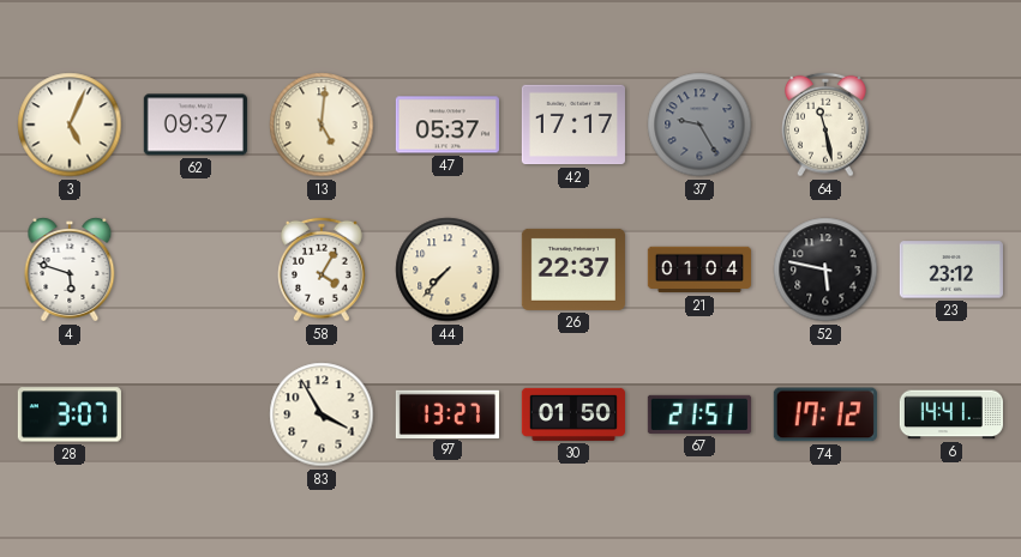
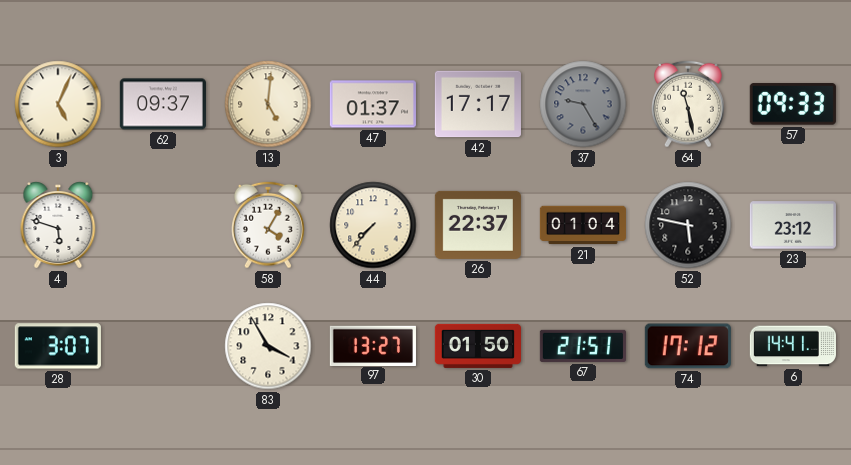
47: 05:37 -> 01:37
57: none -> 09:33
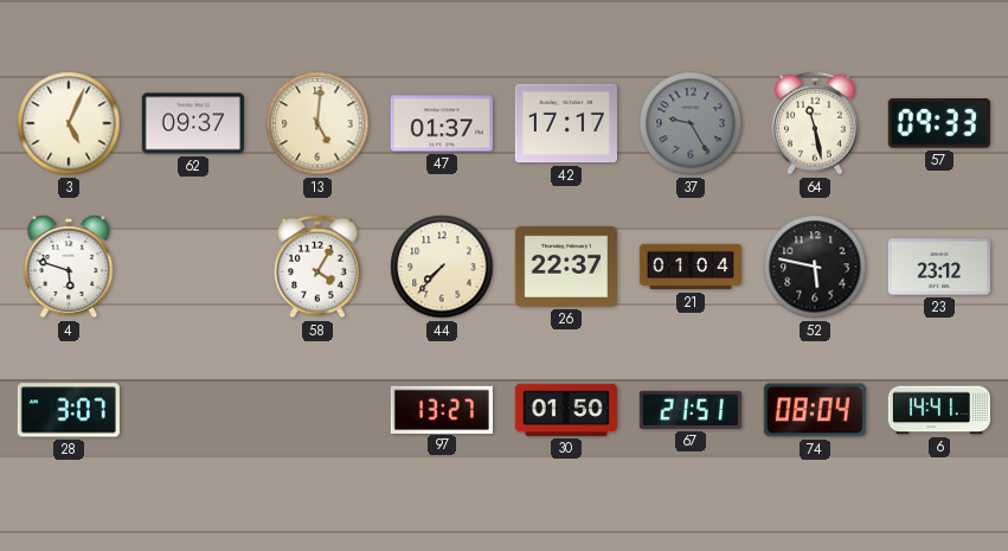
83: 3:55 -> none
74: 17:12 -> 08:04
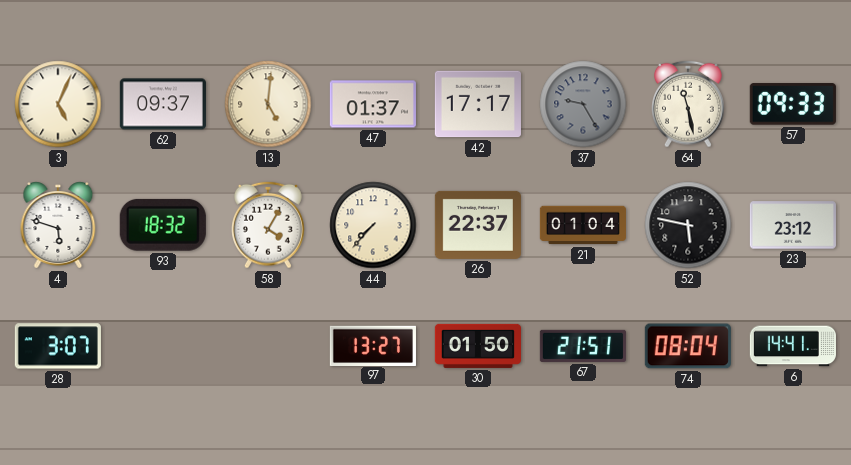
93: none -> 18:32
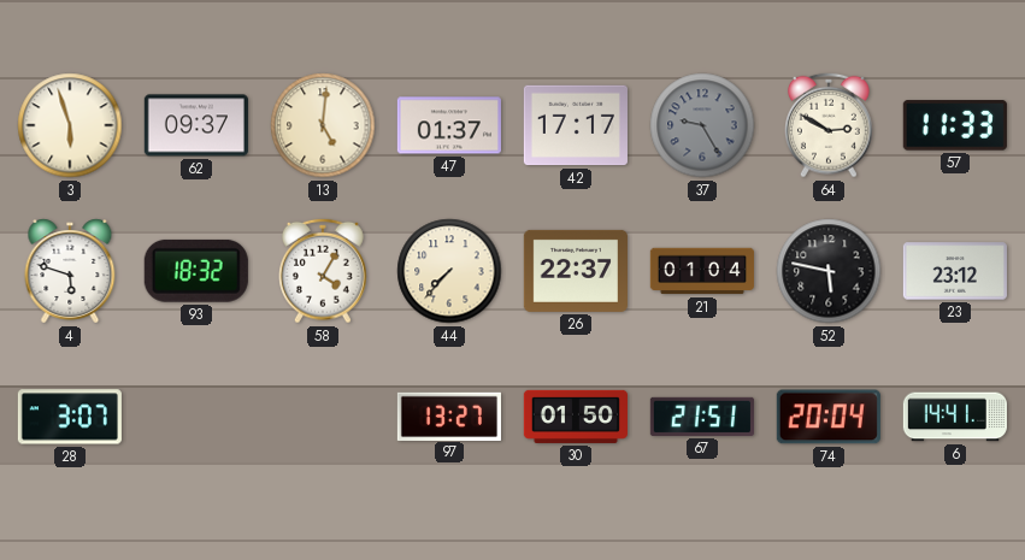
3: 5:04 -> 5:57
64: 11:28 -> 2:50
57: 09:33 -> 11:33
74: 08:04 -> 20:04
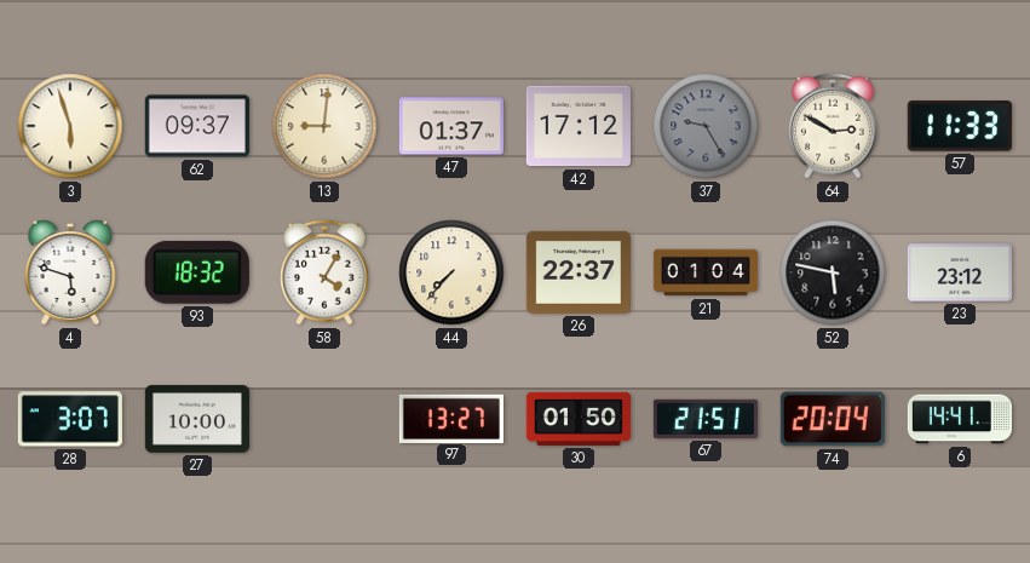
13: 5:01 -> 9:01
42: 17:17 -> 17:12
27: none -> 10:00
